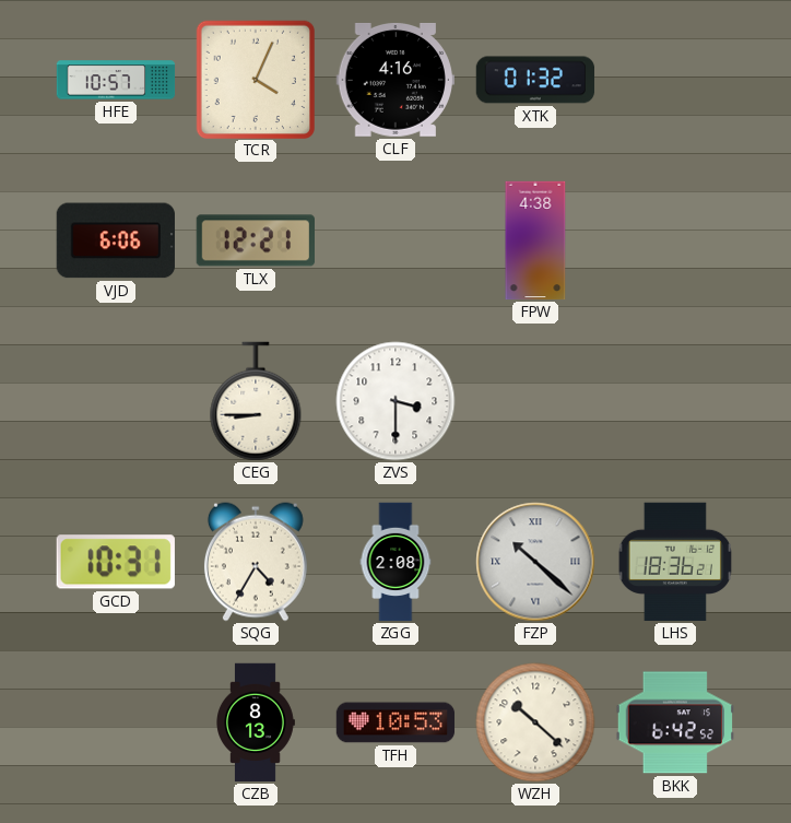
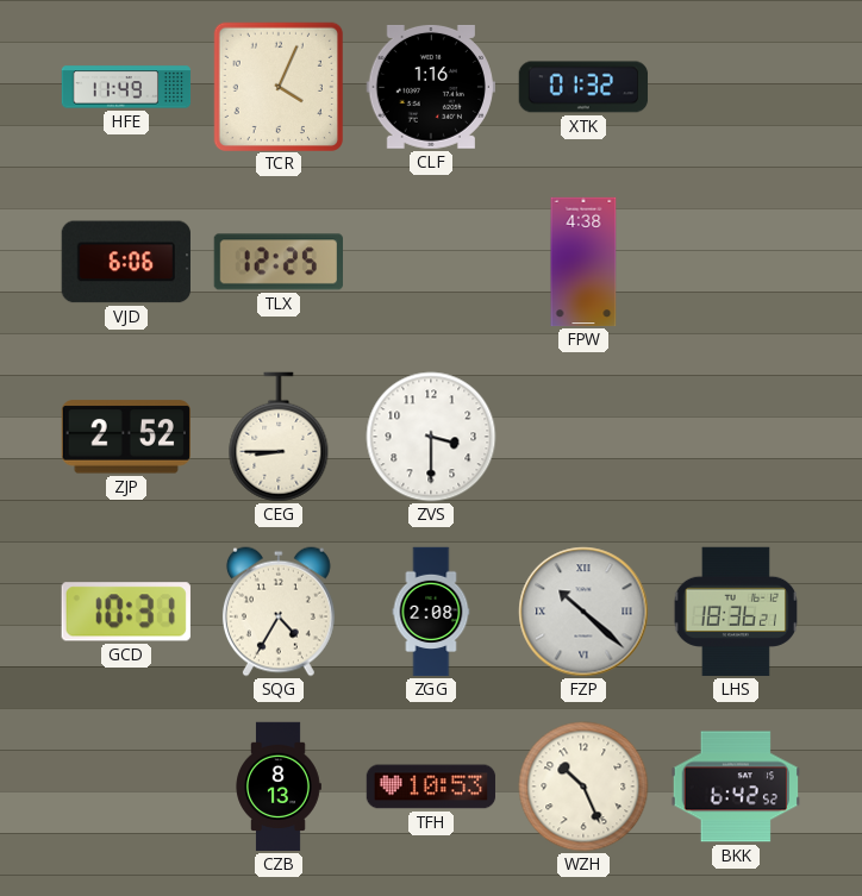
HFE: 10:57 -> 11:49
CLF: 4:16 -> 1:16
TLX: 12:21 -> 12:25
ZJP: none -> 2:52
WZH: 10:22 -> 10:26
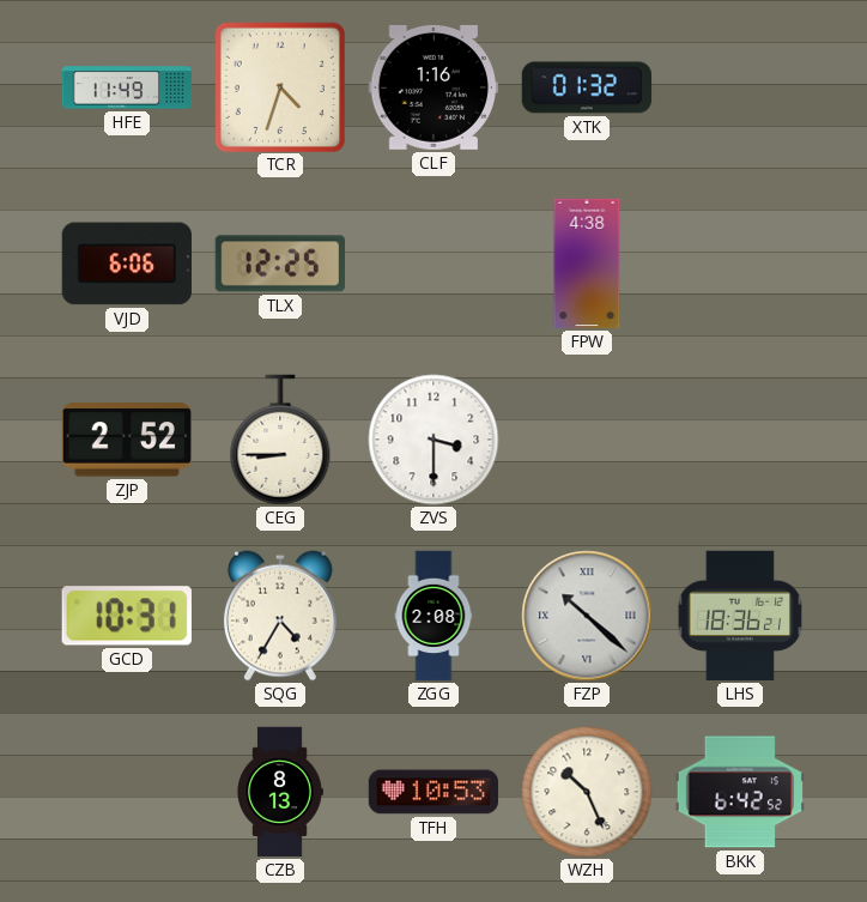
TCR: 4:04 -> 4:33
